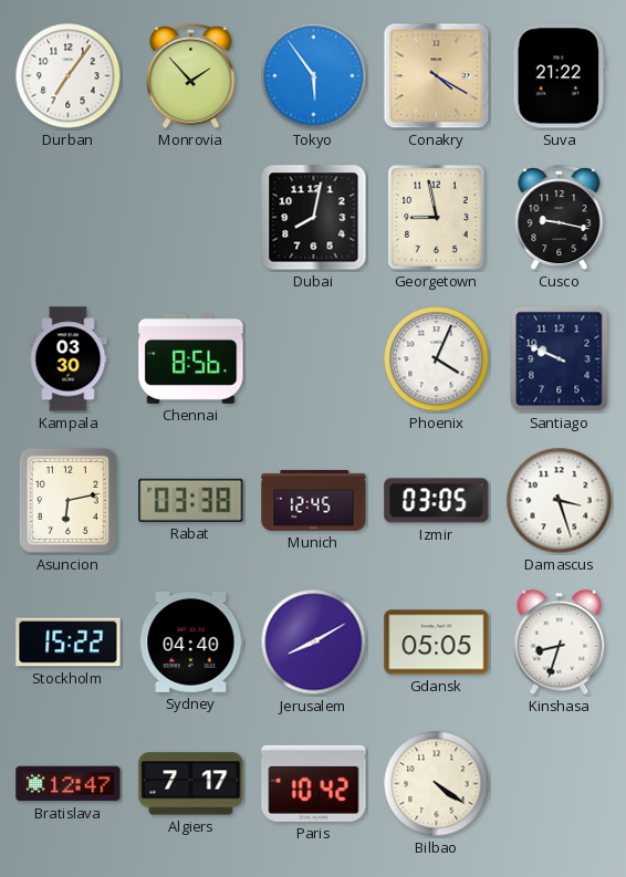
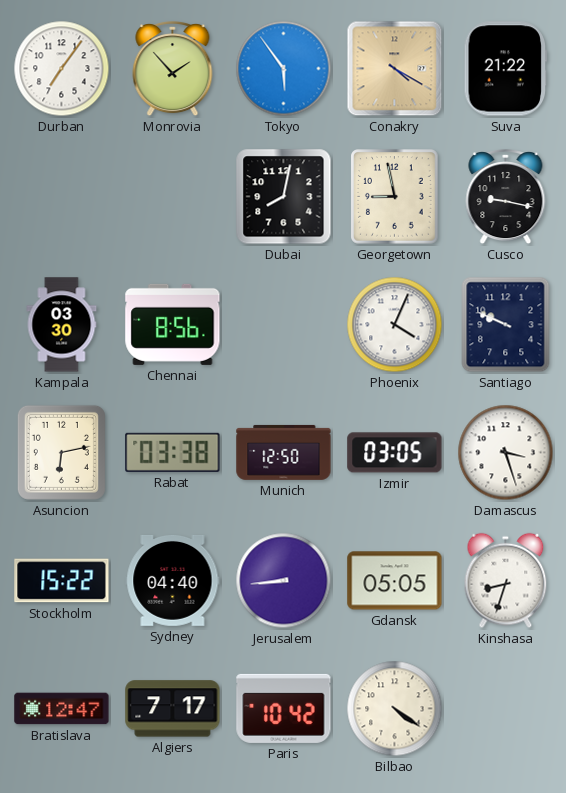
Munich: 12:45 -> 12:50
Jerusalem: 8:10 -> 8:44
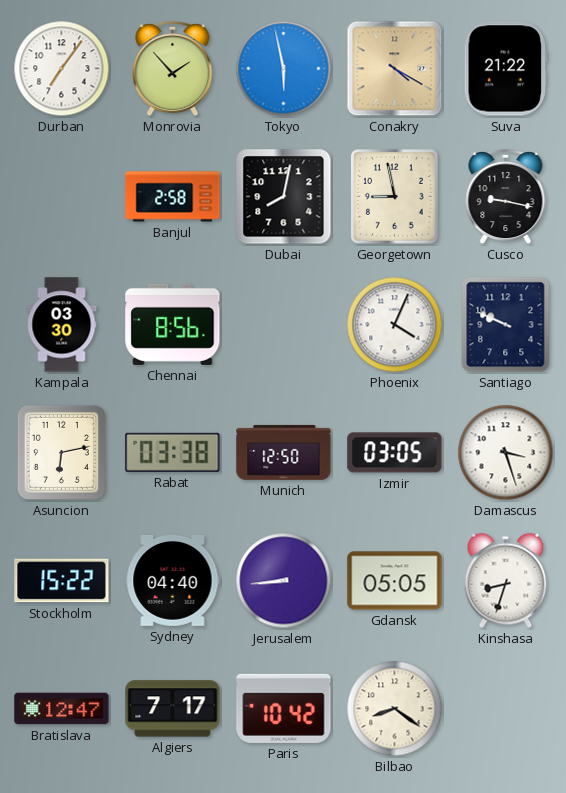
Tokyo: 5:54 -> 5:58
Banjul: none -> 2:58
Bilbao: 4:21 -> 8:21
